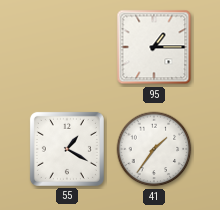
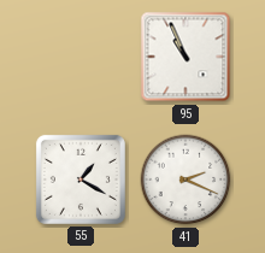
95: 1:15 -> 10:56
41: 1:36 -> 2:19
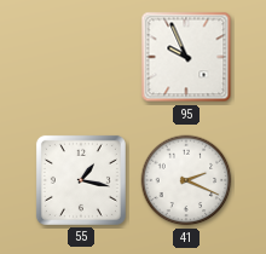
95: 10:56 -> 9:56
55: 1:20 -> 1:17
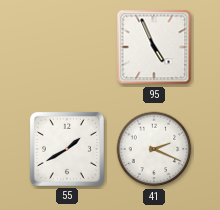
95: 9:56 -> 4:56
55: 1:17 -> 1:40
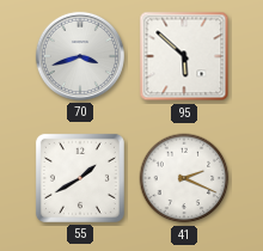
70: none -> 3:42
95: 4:56 -> 5:52
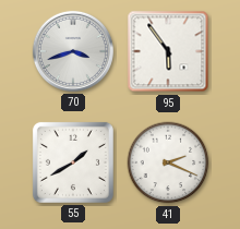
95: 5:52 -> 5:54
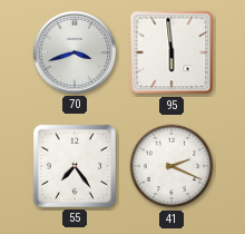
95: 5:54 -> 5:59
55: 1:40 -> 7:24
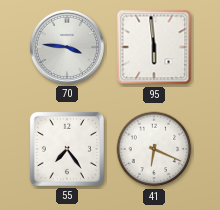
70: 3:42 -> 3:46
41: 2:19 -> 6:19
